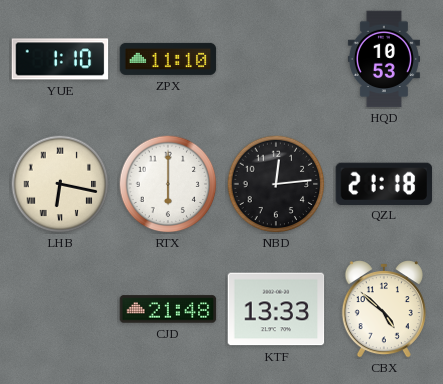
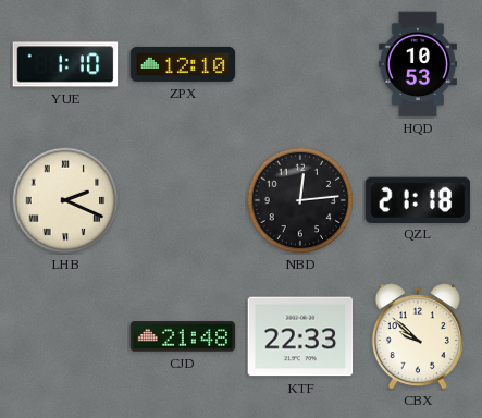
ZPX: 11:10 -> 12:10
LHB: 6:17 -> 2:19
RTX: 6:00 -> none
KTF: 13:33 -> 22:33
CBX: 4:52 -> 9:52
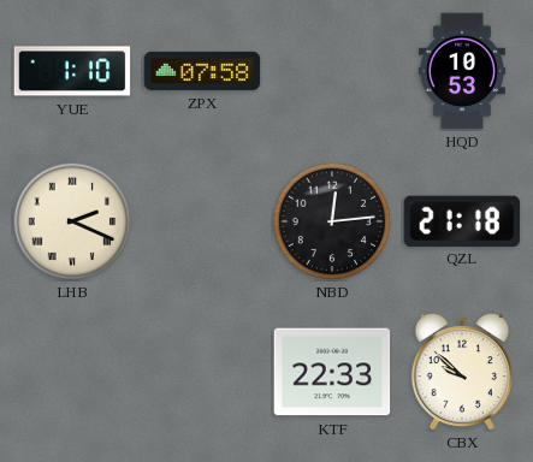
ZPX: 12:10 -> 07:58
CJD: 21:48 -> none
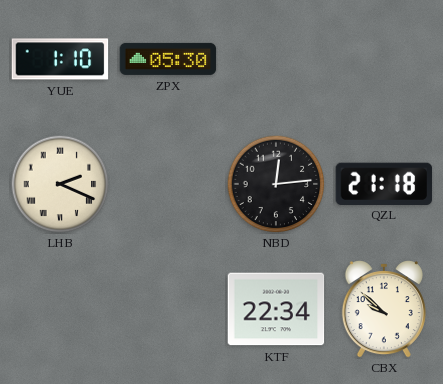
ZPX: 07:58 -> 05:30
HQD: 10:53 -> none
KTF: 22:33 -> 22:34
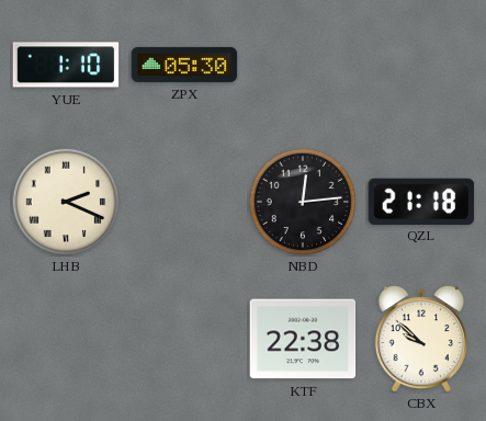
KTF: 22:34 -> 22:38
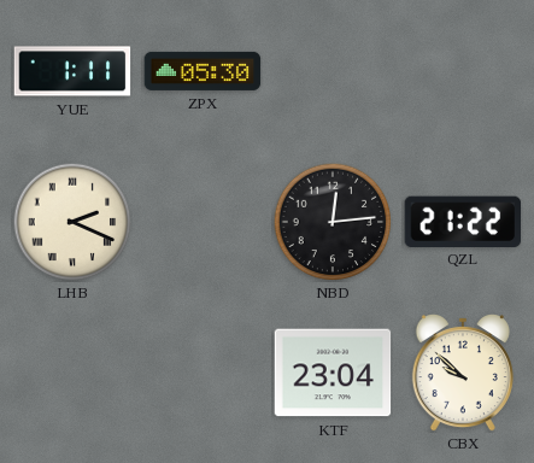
YUE: 1:10 -> 1:11
QZL: 21:18 -> 21:22
KTF: 22:38 -> 23:04
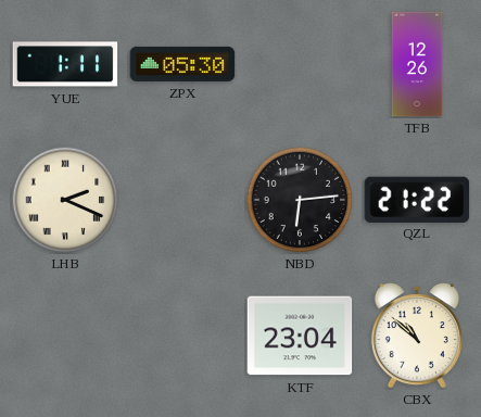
TFB: none -> 12:26
NBD: 12:14 -> 6:14
CBX: 9:52 -> 10:52
